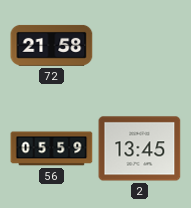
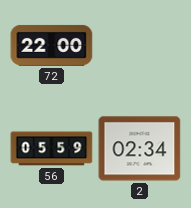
72: 21:58 -> 22:00
2: 13:45 -> 02:34
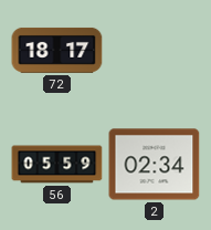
72: 22:00 -> 18:17
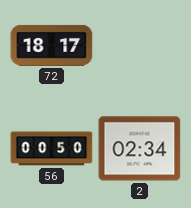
56: 05:59 -> 00:50
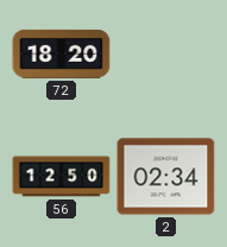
72: 18:17 -> 18:20
56: 00:50 -> 12:50
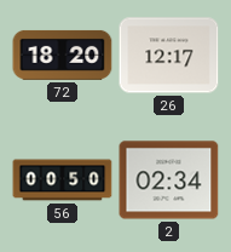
26: none -> 12:17
56: 12:50 -> 00:50
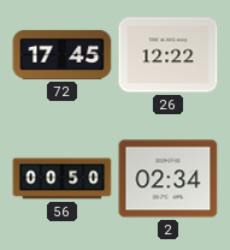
72: 18:20 -> 17:45
26: 12:17 -> 12:22
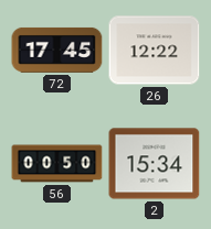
2: 02:34 -> 15:34
